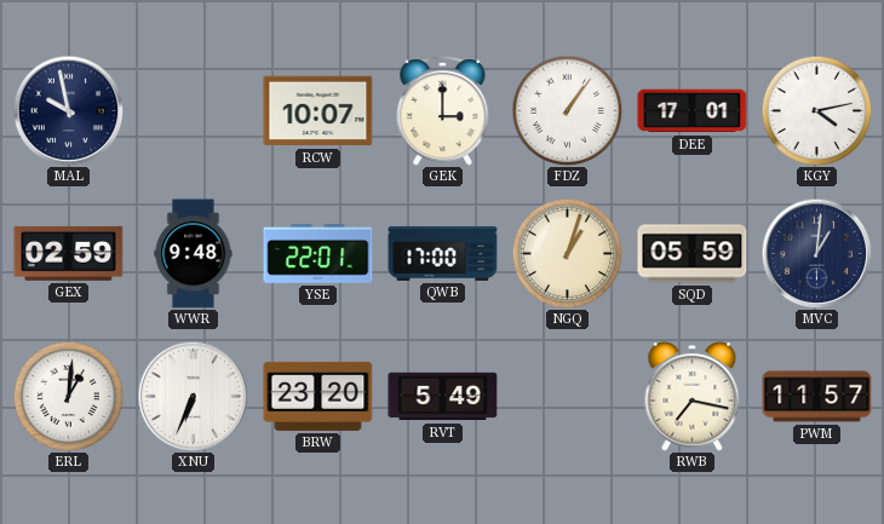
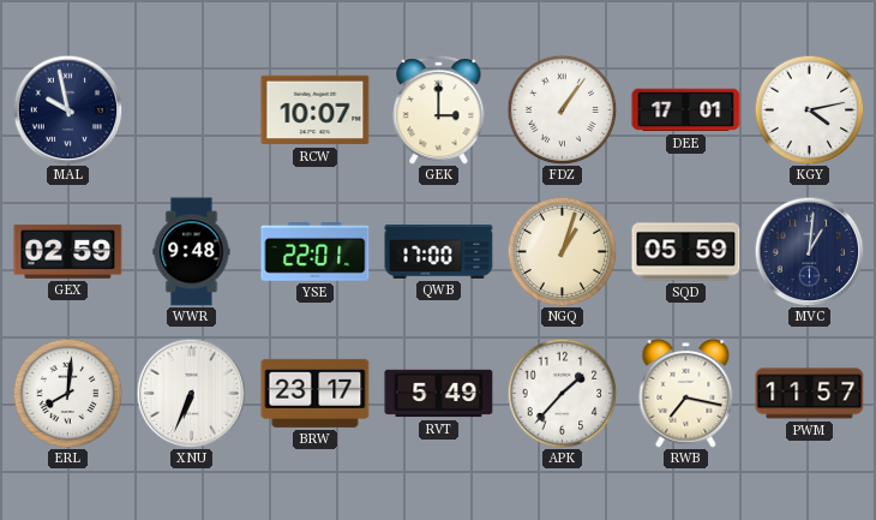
ERL: 1:01 -> 8:01
BRW: 23:20 -> 23:17
APK: none -> 1:37
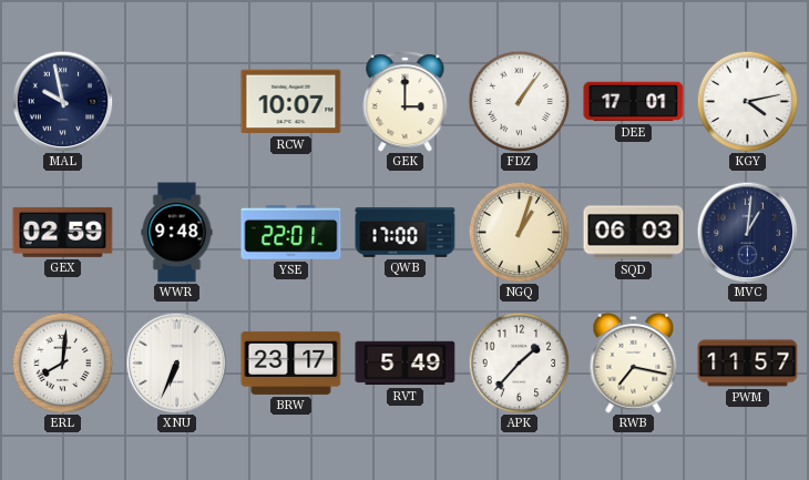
SQD: 05:59 -> 06:03
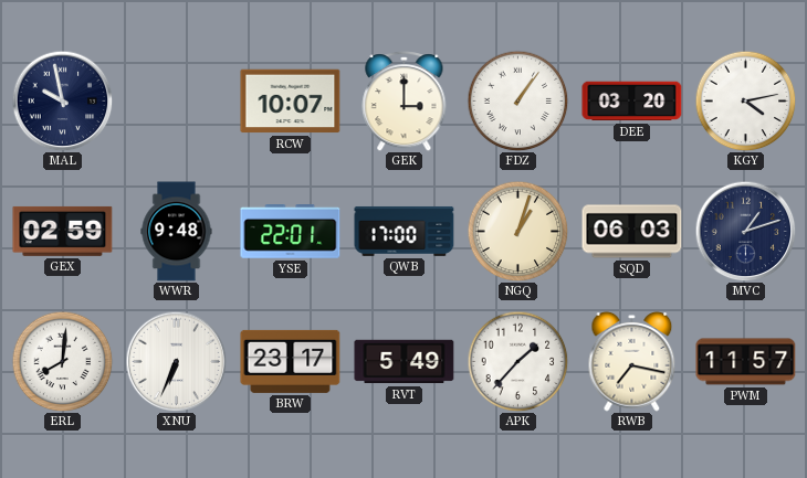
DEE: 17:01 -> 03:20
MVC: 1:01 -> 1:12
